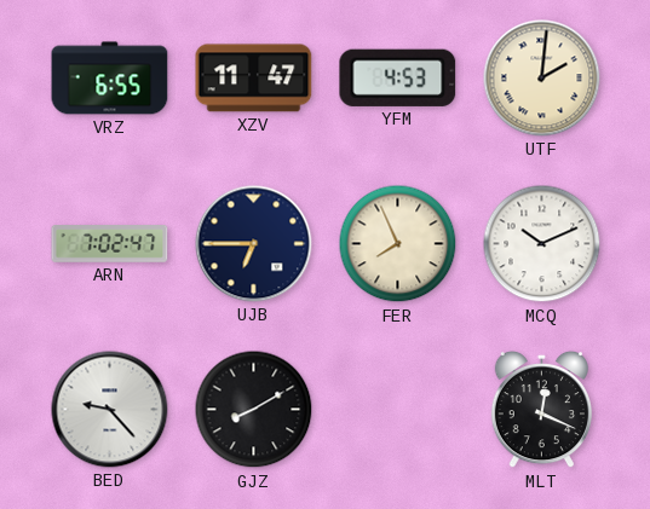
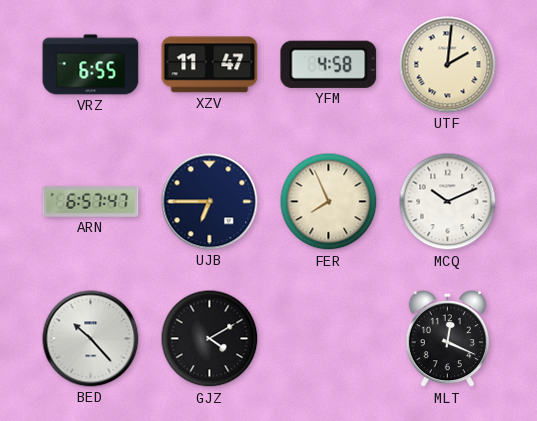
YFM: 4:53 -> 4:58
ARN: 7:02 -> 6:57
BED: 9:23 -> 10:23
GJZ: 8:10 -> 4:10
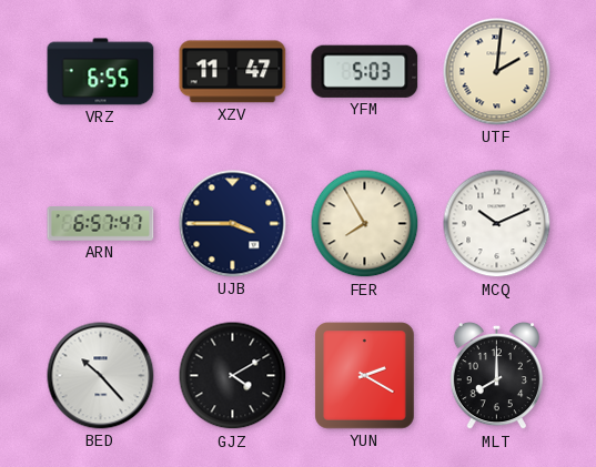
YFM: 4:58 -> 5:03
UJB: 6:45 -> 3:45
FER: 7:56 -> 7:55
YUN: none -> 2:20
MLT: 12:19 -> 8:00
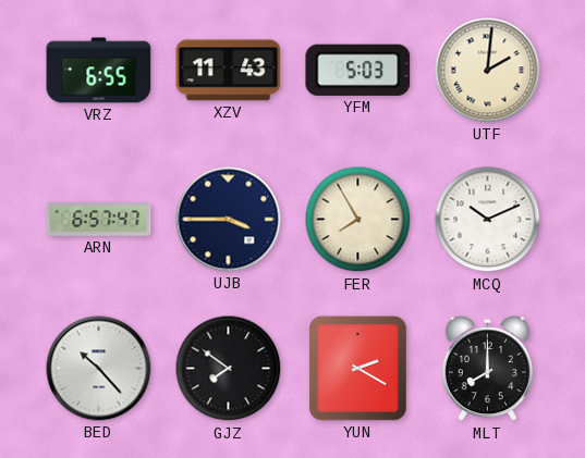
XZV: 11:47 -> 11:43
GJZ: 4:10 -> 7:51
